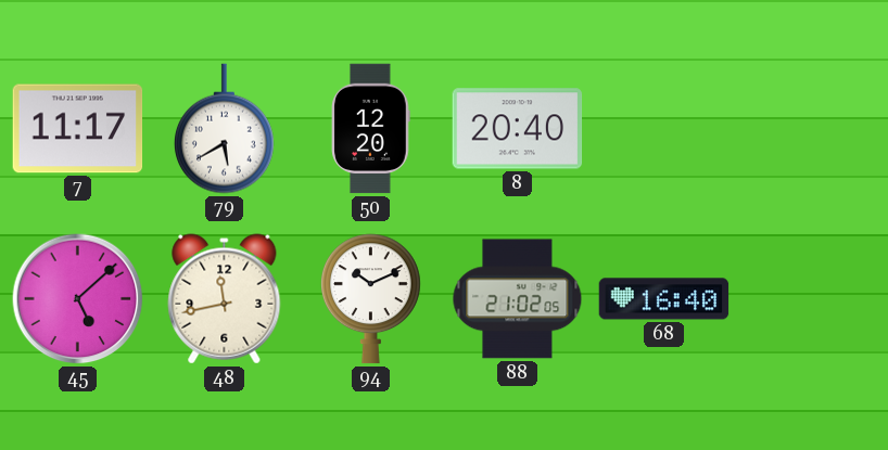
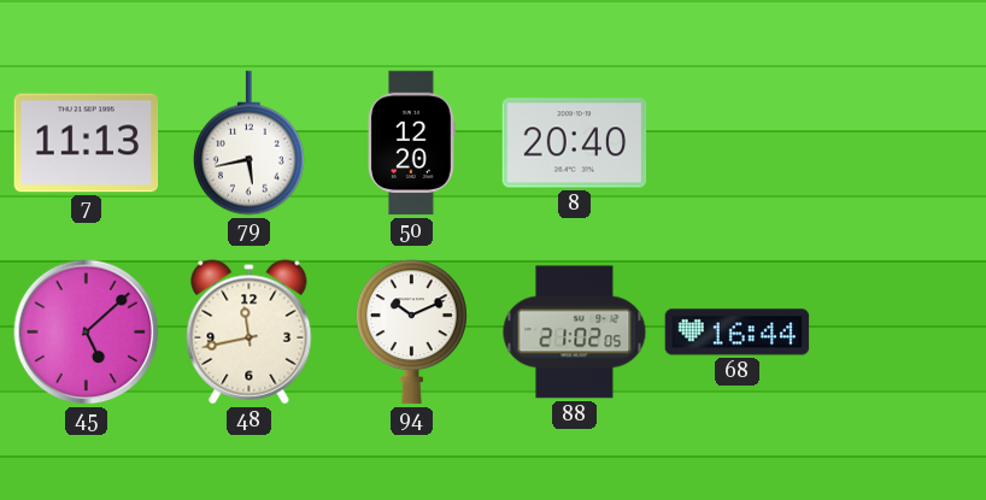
7: 11:17 -> 11:13
79: 5:40 -> 5:43
68: 16:40 -> 16:44
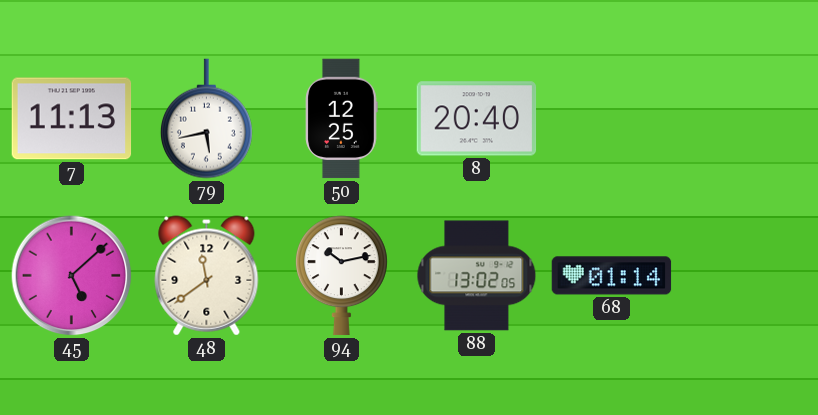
50: 12:20 -> 12:25
48: 11:43 -> 11:39
94: 10:11 -> 10:13
88: 21:02 -> 13:02
68: 16:44 -> 01:14
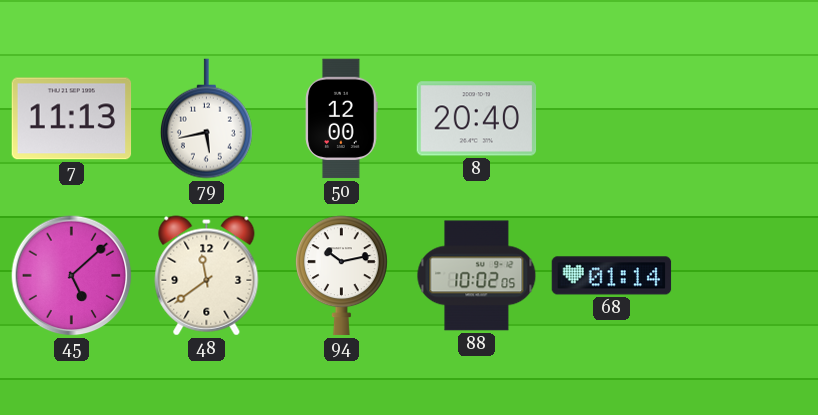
50: 12:25 -> 12:00
88: 13:02 -> 10:02
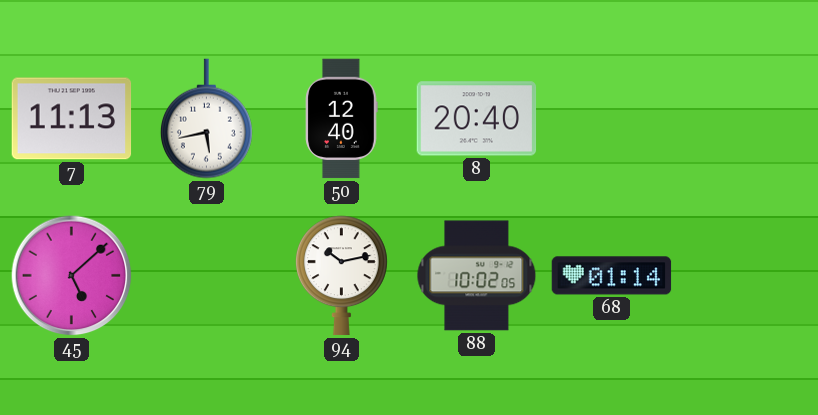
50: 12:00 -> 12:40
48: 11:39 -> none
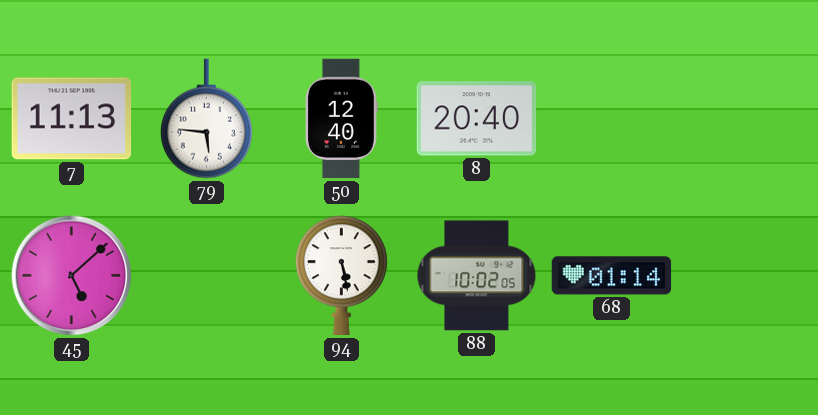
79: 5:43 -> 5:46
94: 10:13 -> 5:28
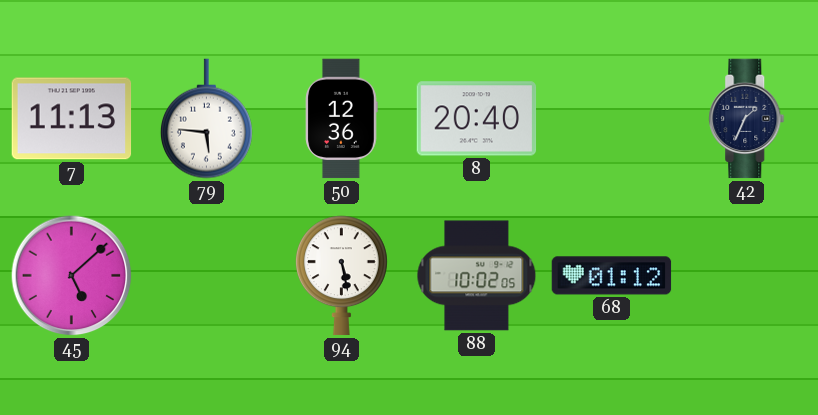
50: 12:40 -> 12:36
42: none -> 1:34
68: 01:14 -> 01:12
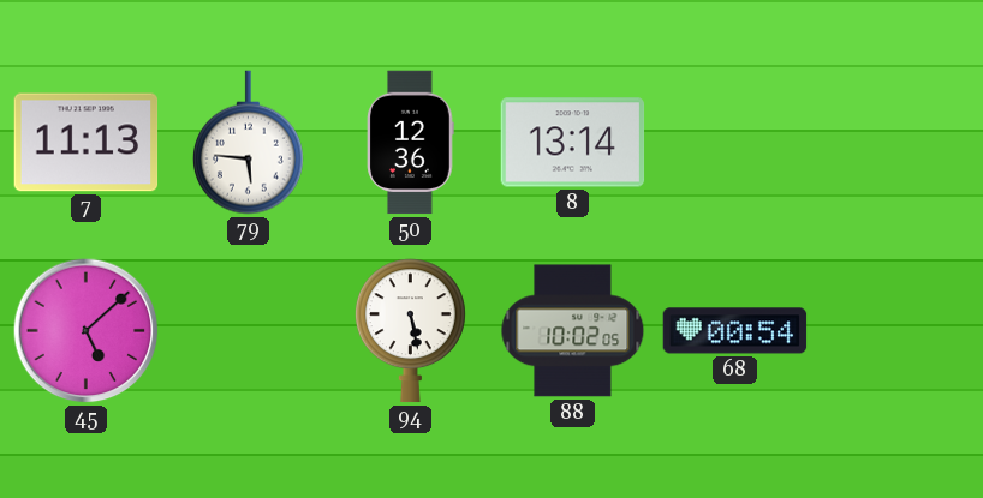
8: 20:40 -> 13:14
42: 1:34 -> none
68: 01:12 -> 00:54
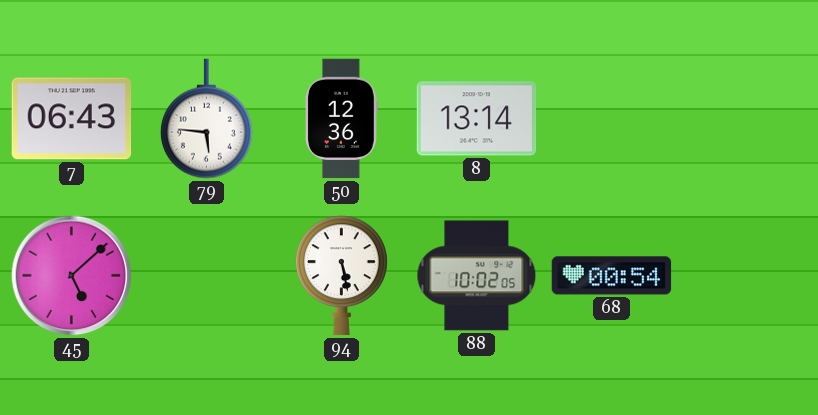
7: 11:13 -> 06:43
